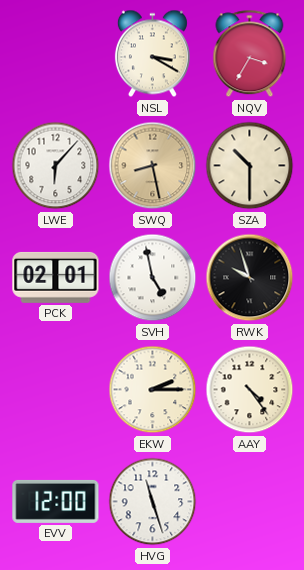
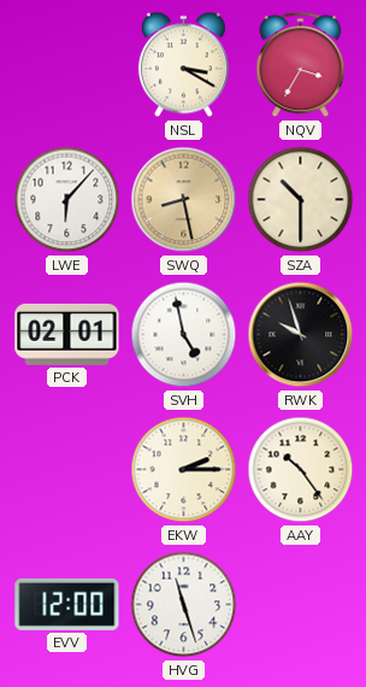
AAY: 4:24 -> 10:24
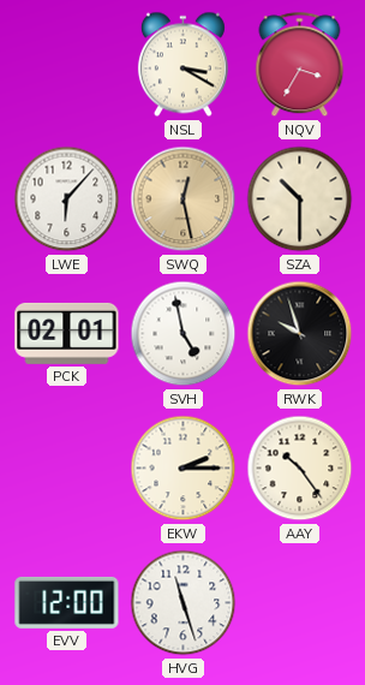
SWQ: 8:28 -> 12:28
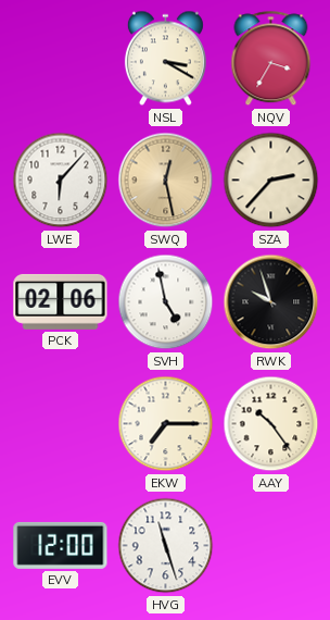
SZA: 10:30 -> 2:37
PCK: 02:01 -> 02:06
EKW: 2:15 -> 7:15
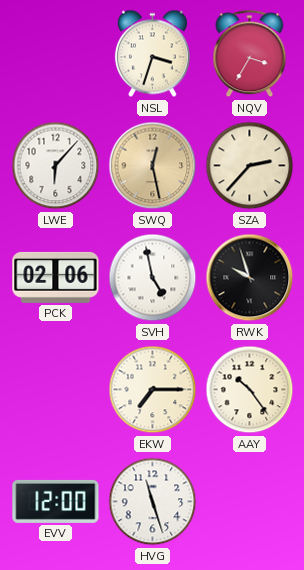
NSL: 3:20 -> 3:33
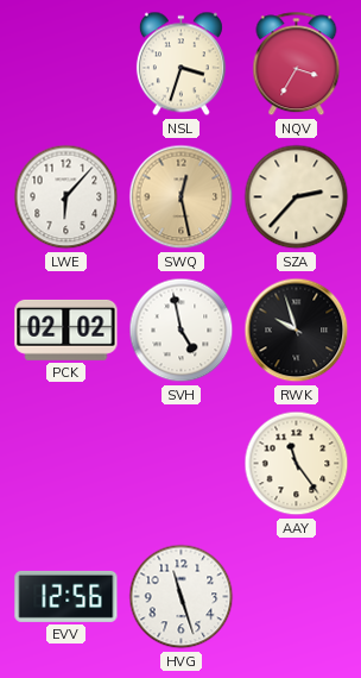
PCK: 02:06 -> 02:02
EKW: 7:15 -> none
AAY: 10:24 -> 11:24
EVV: 12:00 -> 12:56
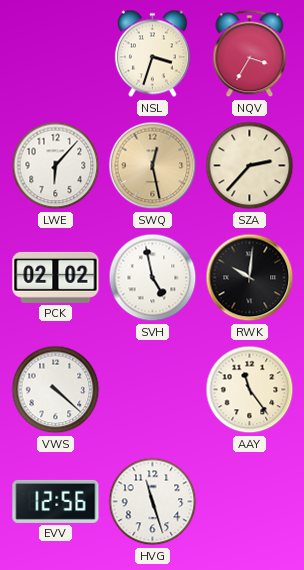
RWK: 9:57 -> 10:01
VWS: none -> 4:22
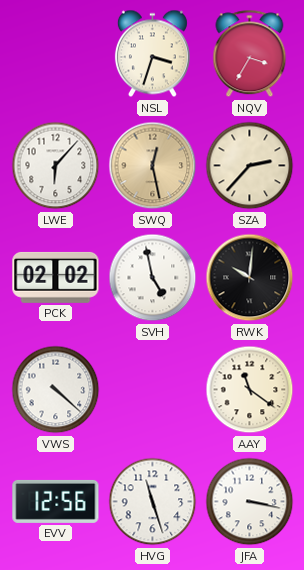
AAY: 11:24 -> 11:21
JFA: none -> 3:17
